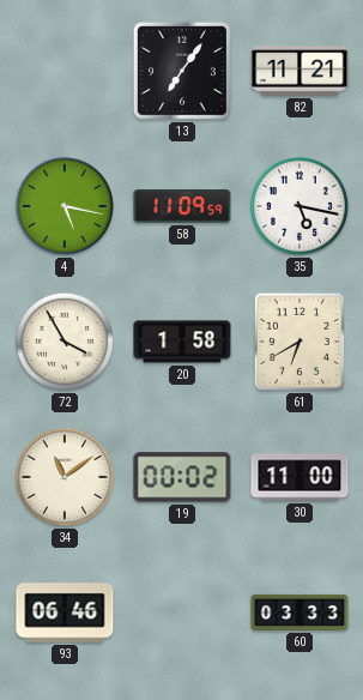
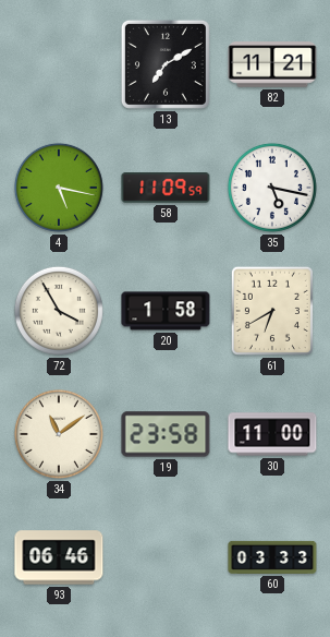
13: 7:06 -> 7:10
19: 00:02 -> 23:58
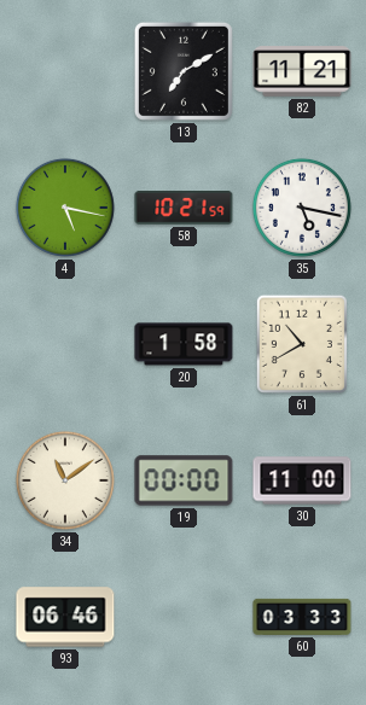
58: 11:09 -> 10:21
72: 3:55 -> none
61: 6:40 -> 10:40
19: 23:58 -> 00:00
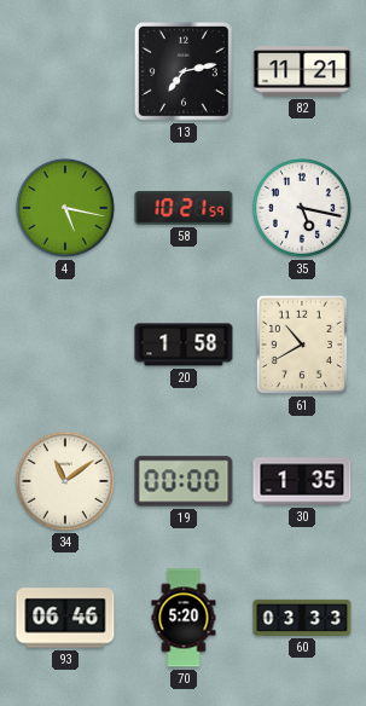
13: 7:10 -> 7:13
30: 11:00 -> 1:35
70: none -> 5:20
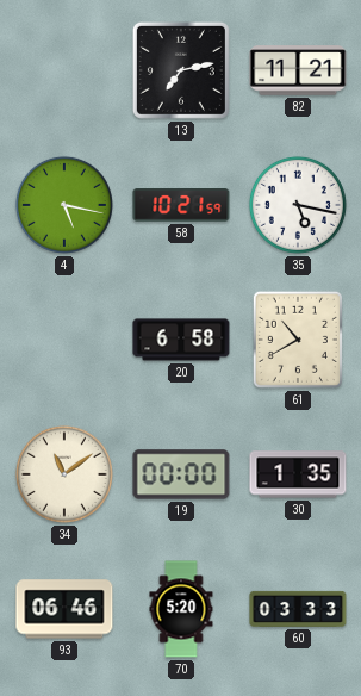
20: 1:58 -> 6:58
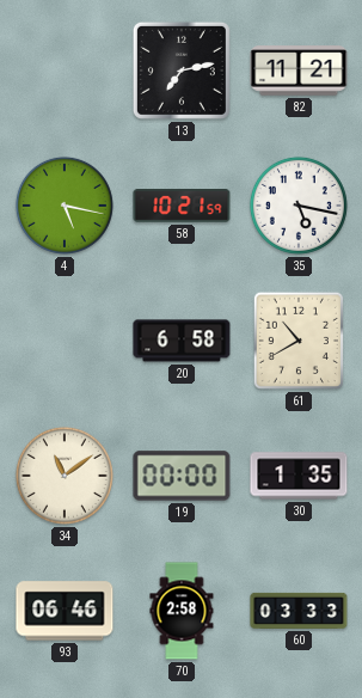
70: 5:20 -> 2:58
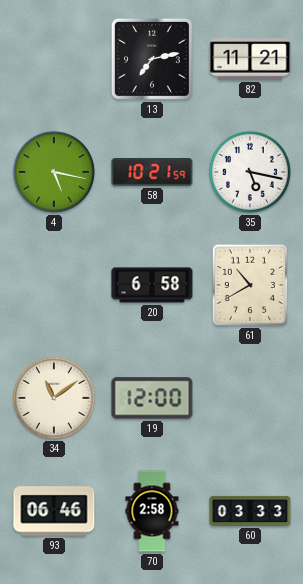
19: 00:00 -> 12:00
30: 1:35 -> none
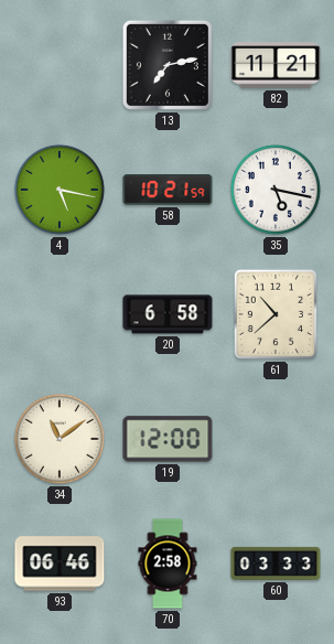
61: 10:40 -> 10:38
